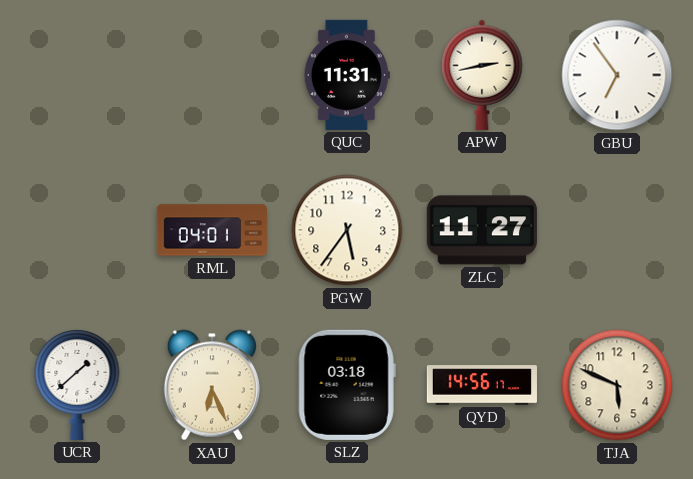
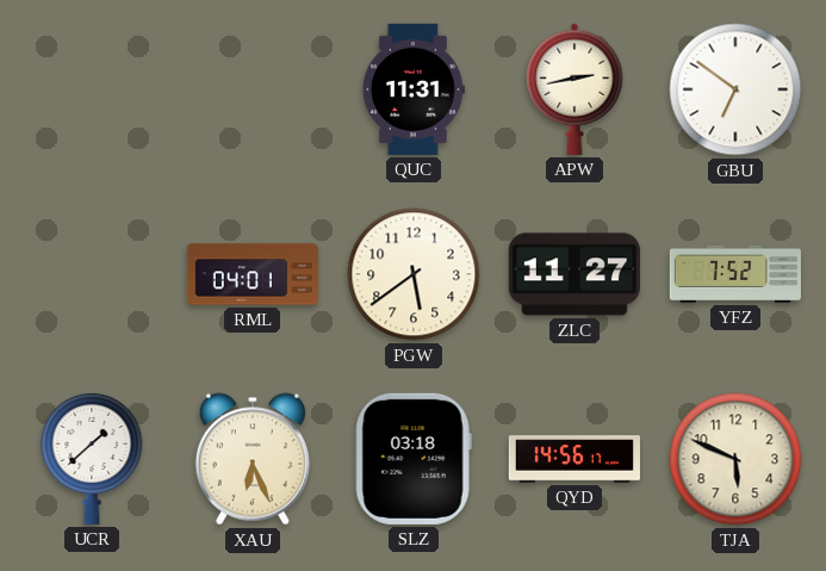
GBU: 6:54 -> 6:51
PGW: 5:36 -> 5:39
YFZ: none -> 7:52
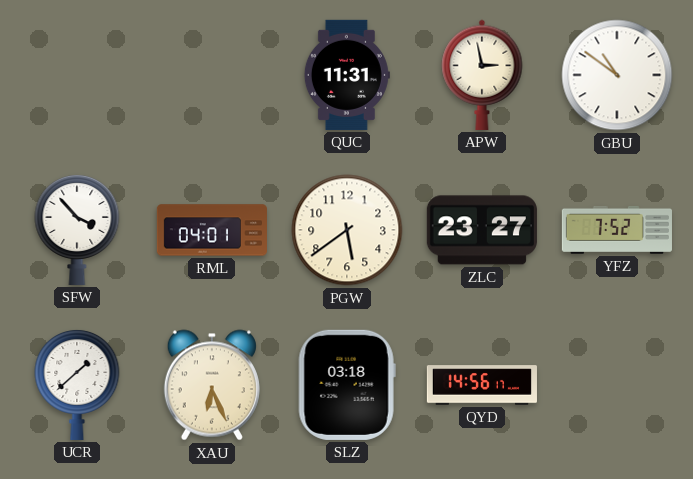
APW: 2:43 -> 2:58
GBU: 6:51 -> 10:51
SFW: none -> 3:53
ZLC: 11:27 -> 23:27
TJA: 5:49 -> none
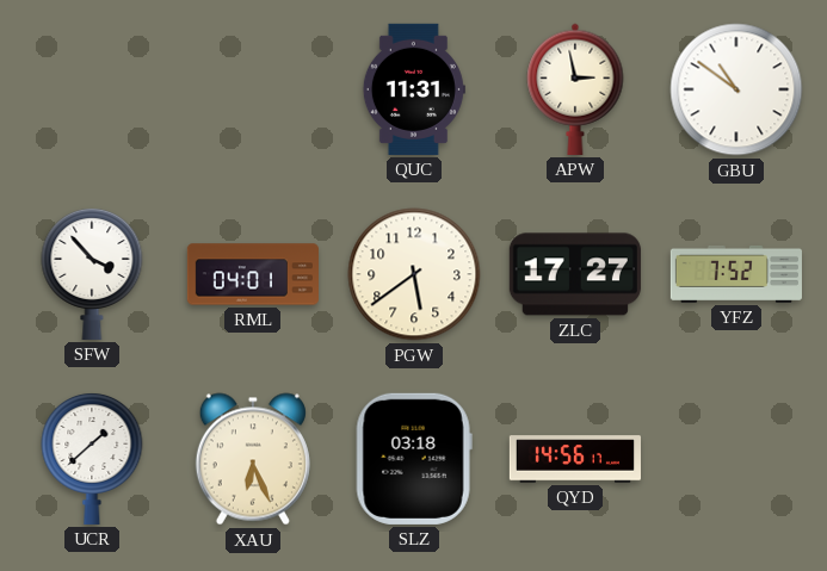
ZLC: 23:27 -> 17:27
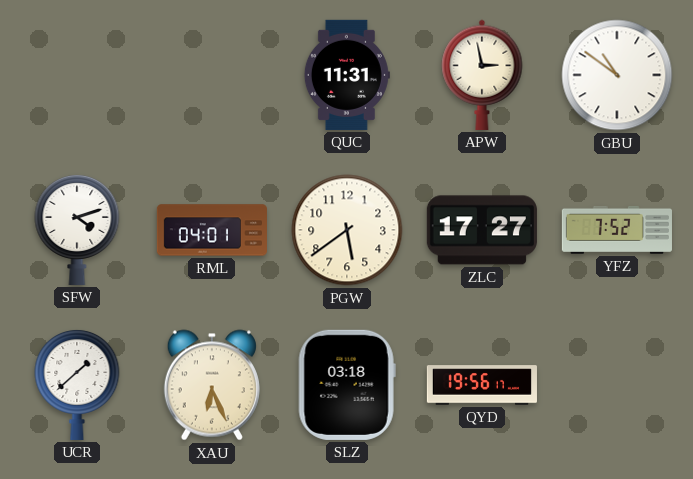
SFW: 3:53 -> 4:12
QYD: 14:56 -> 19:56
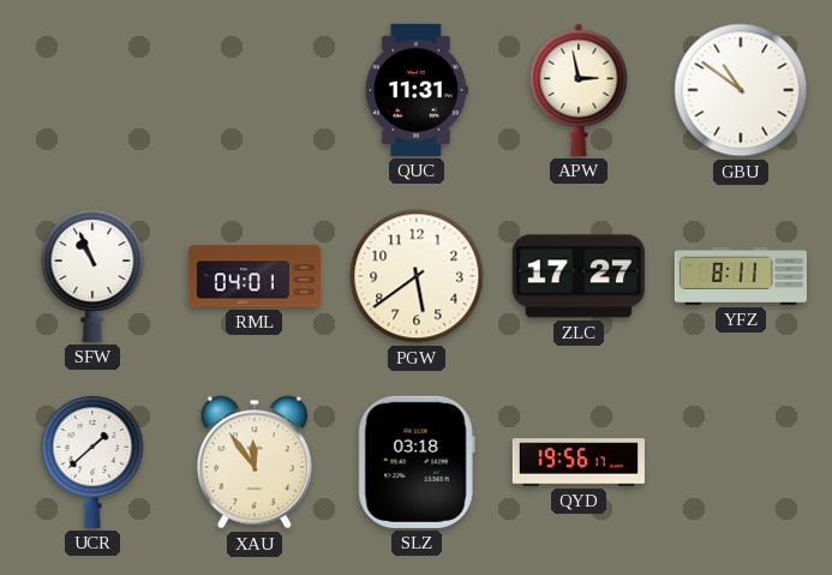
SFW: 4:12 -> 10:56
YFZ: 7:52 -> 8:11
XAU: 6:26 -> 11:54
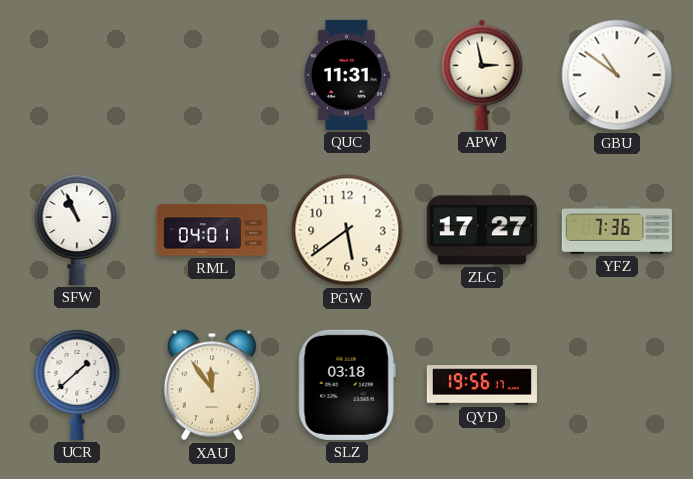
YFZ: 8:11 -> 7:36
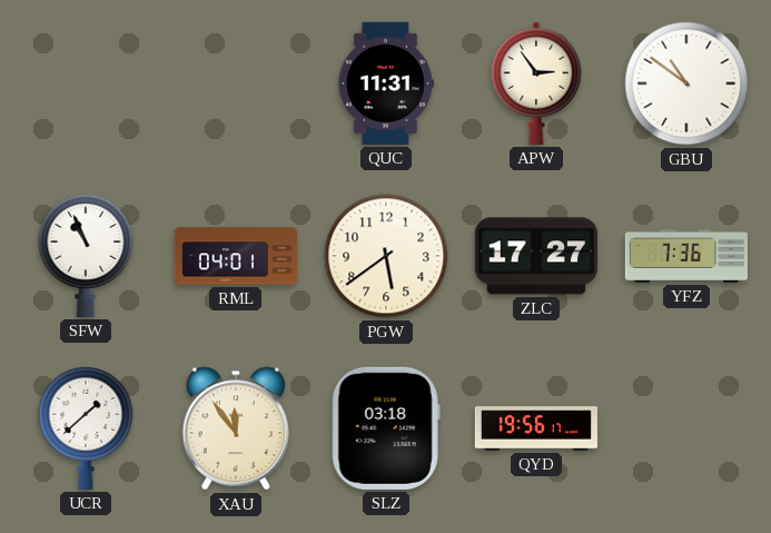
APW: 2:58 -> 2:54
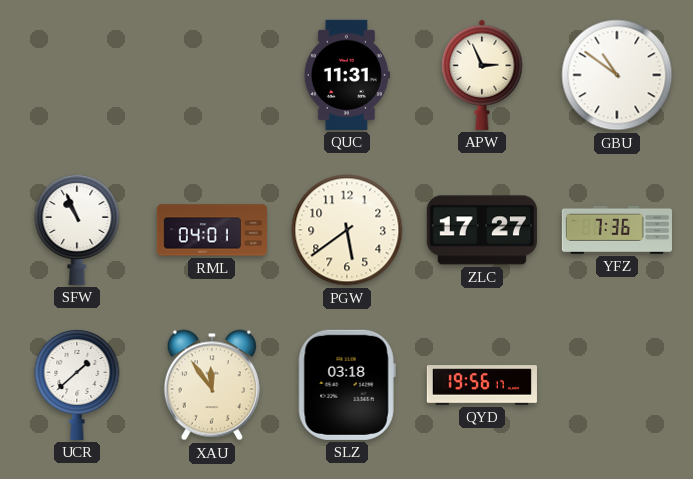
APW: 2:54 -> 2:56
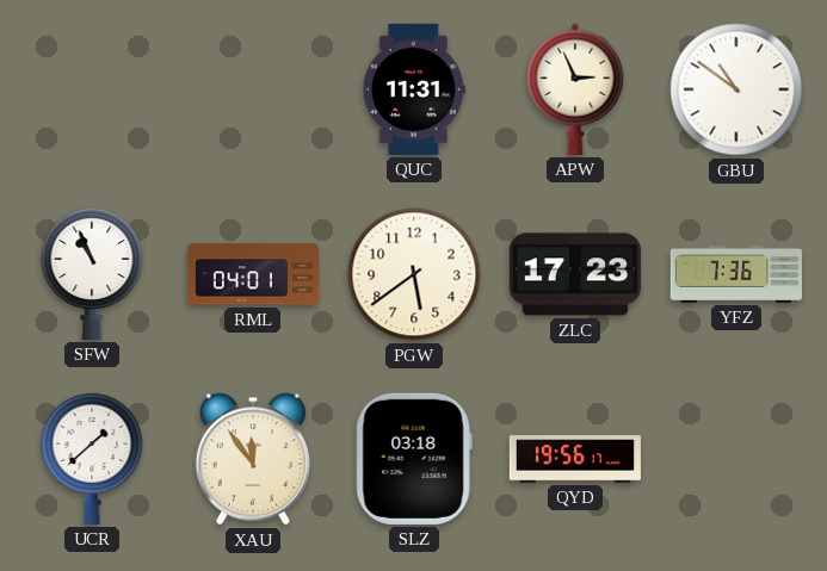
ZLC: 17:27 -> 17:23
